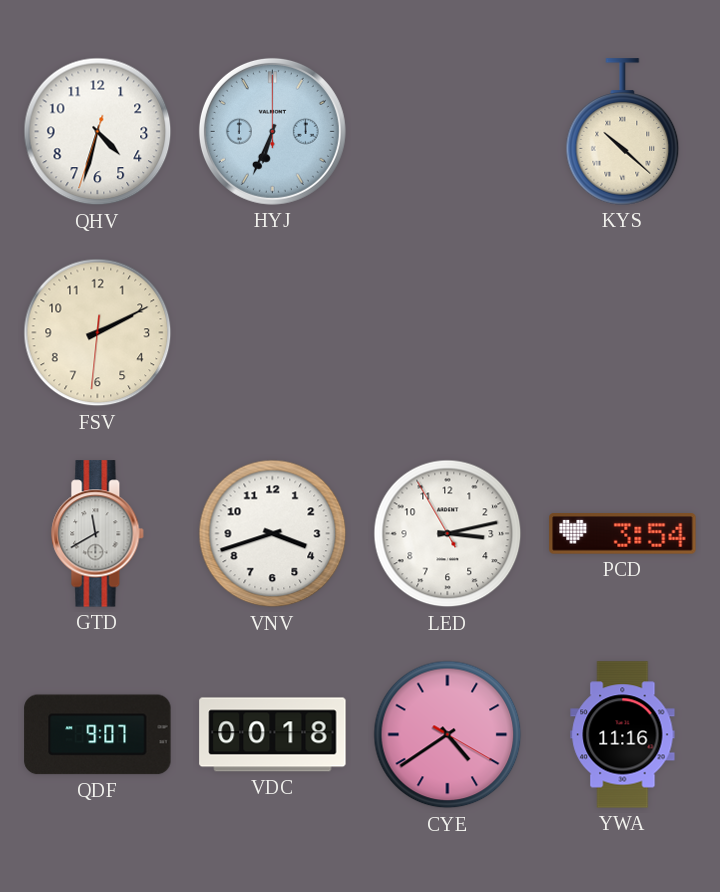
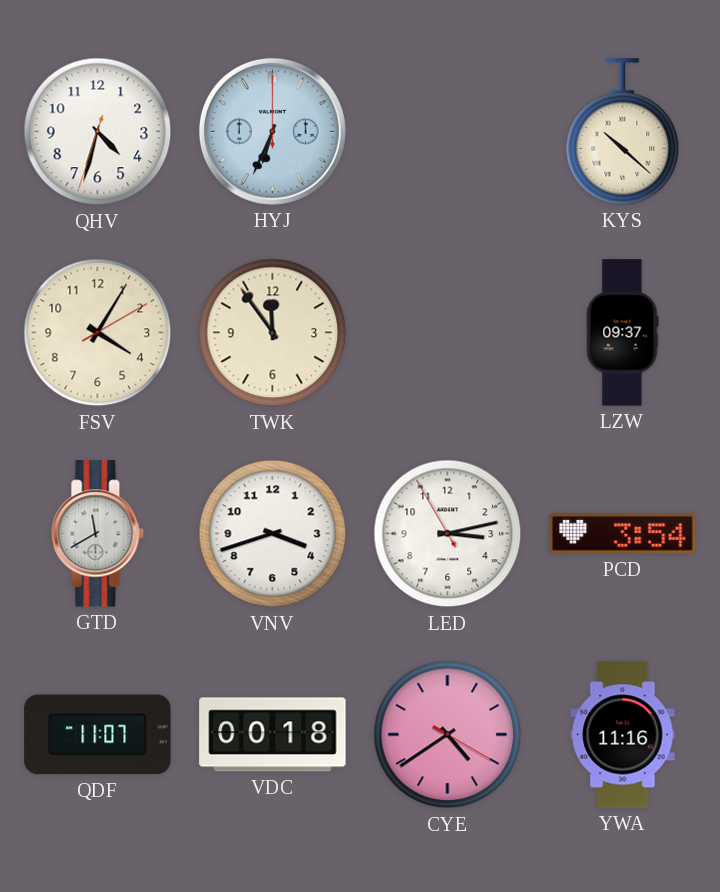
FSV: 2:10 -> 4:05
TWK: none -> 11:54
LZW: none -> 09:37
QDF: 9:07 -> 11:07
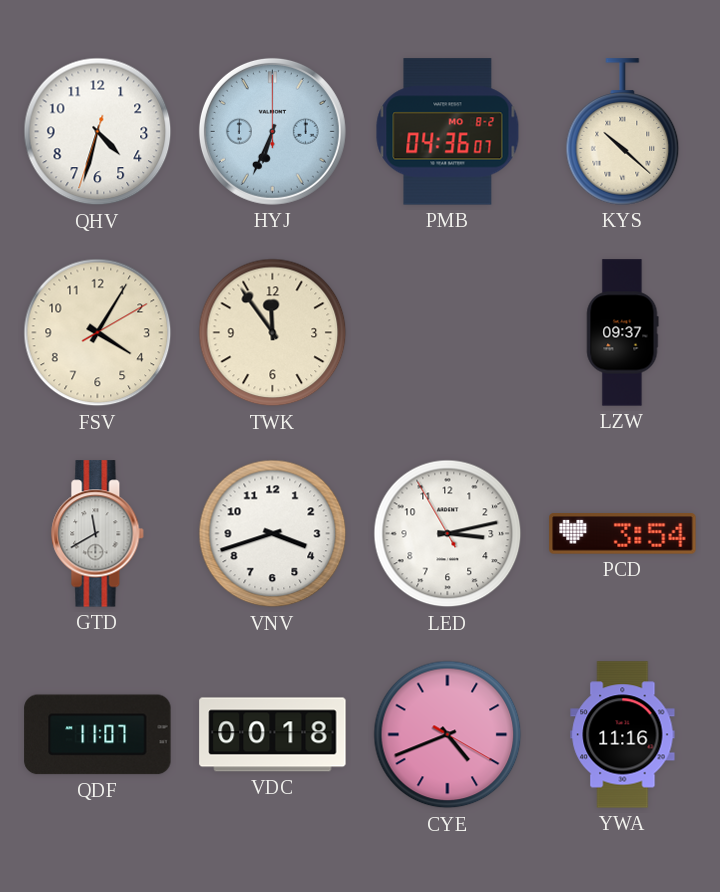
PMB: none -> 04:36
CYE: 4:39 -> 4:41
